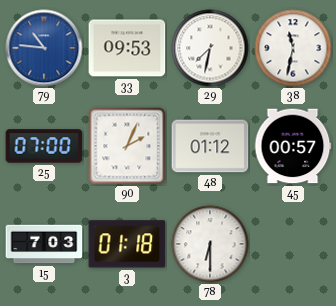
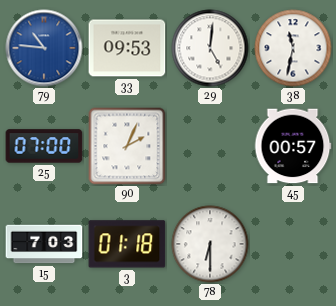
29: 7:32 -> 5:01
48: 01:12 -> none
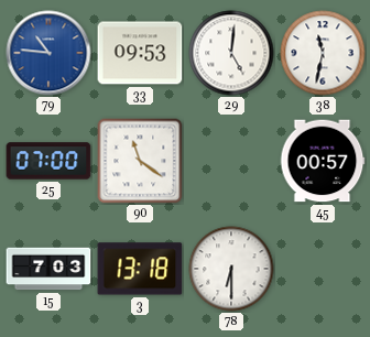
90: 2:04 -> 11:21
3: 01:18 -> 13:18
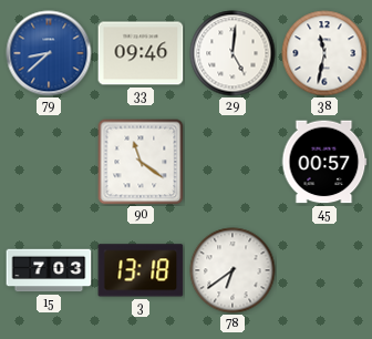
79: 10:46 -> 8:38
33: 09:53 -> 09:46
25: 07:00 -> none
78: 6:30 -> 6:39
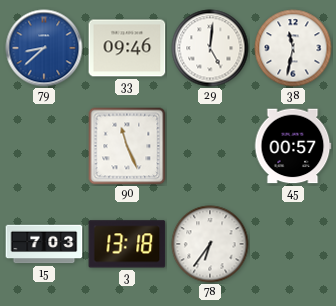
90: 11:21 -> 11:26
78: 6:39 -> 6:36
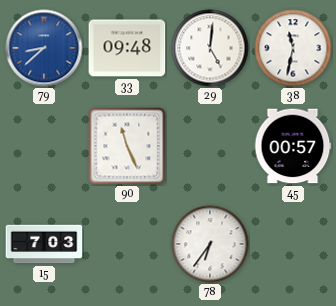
33: 09:46 -> 09:48
3: 13:18 -> none
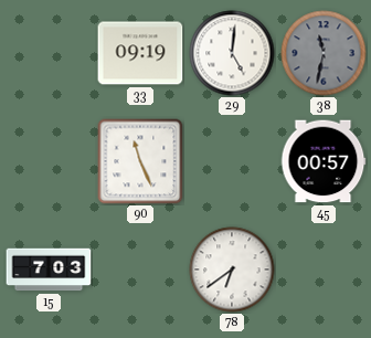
79: 8:38 -> none
33: 09:48 -> 09:19
38 dial: white -> grey
78: 6:36 -> 6:39
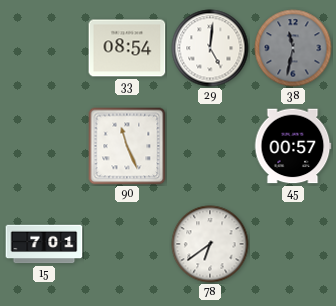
33: 09:19 -> 08:54
15: 7:03 -> 7:01
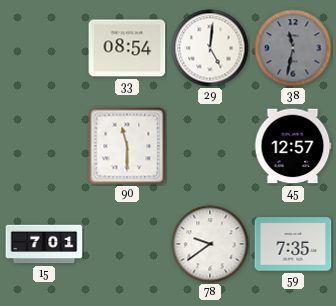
90: 11:26 -> 11:30
45: 00:57 -> 12:57
78: 6:39 -> 9:39
59: none -> 7:35
